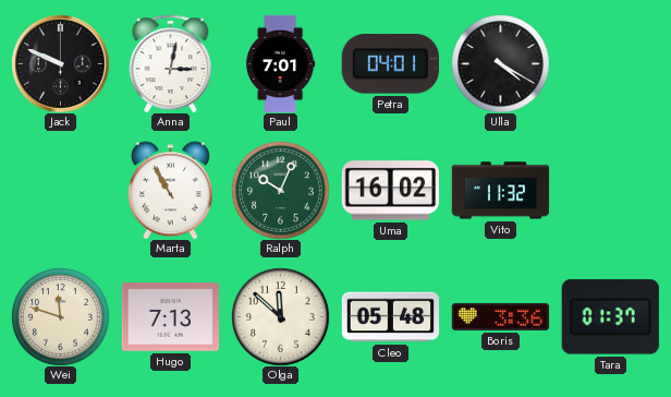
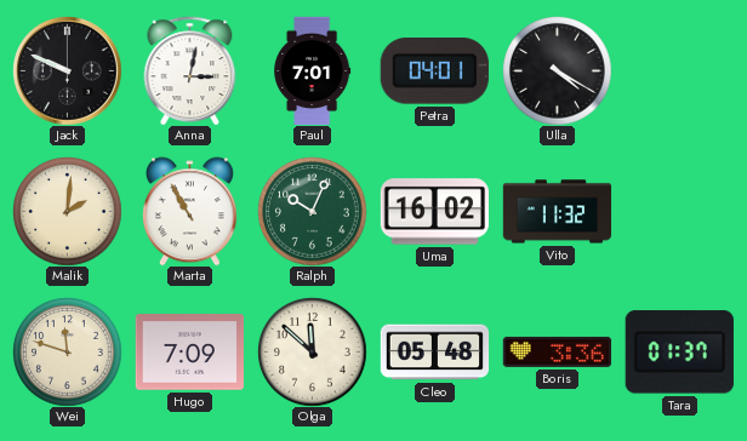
Malik: none -> 2:01
Hugo: 7:13 -> 7:09
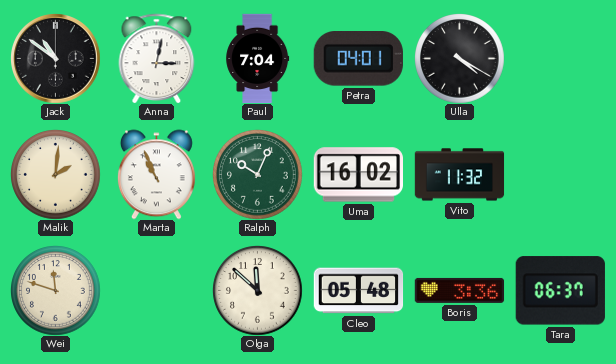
Jack: 9:49 -> 10:51
Paul: 7:01 -> 7:04
Marta: 10:55 -> 10:56
Hugo: 7:09 -> none
Tara: 01:37 -> 06:37
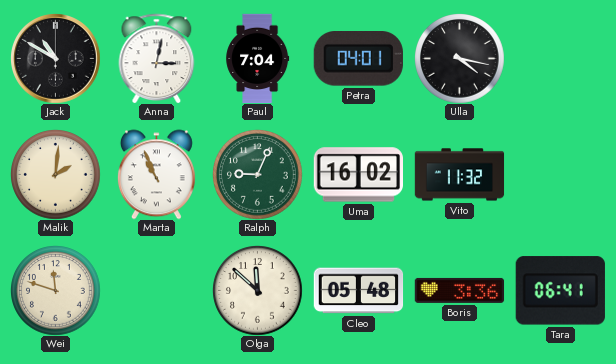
Jack: 10:51 -> 10:50
Ulla: 4:20 -> 4:17
Ralph: 10:04 -> 9:04
Tara: 06:37 -> 06:41
